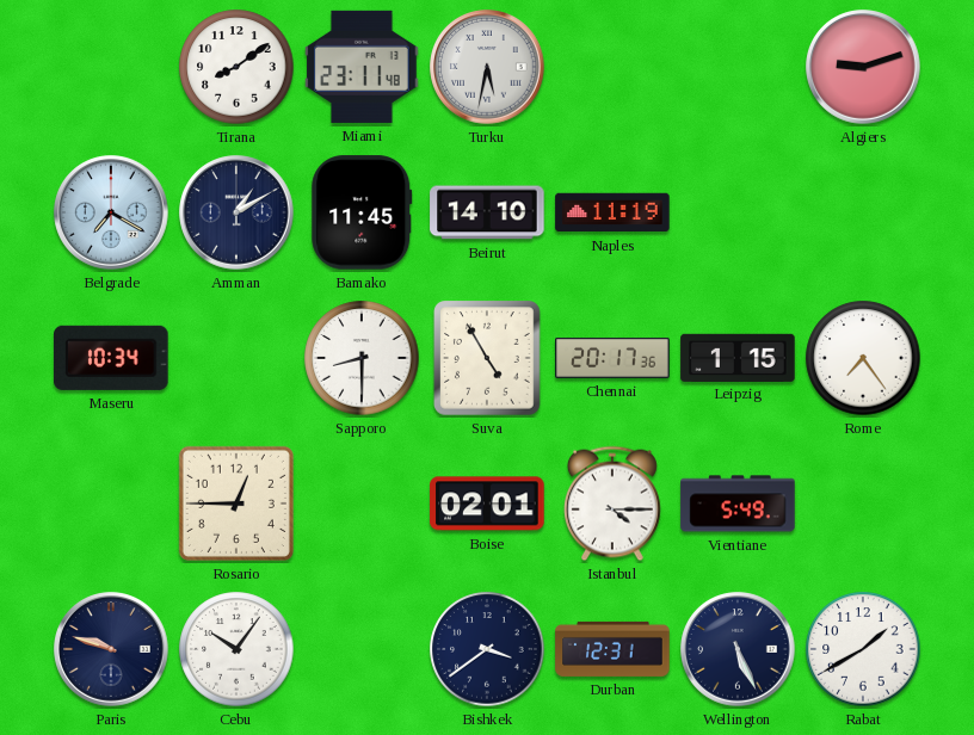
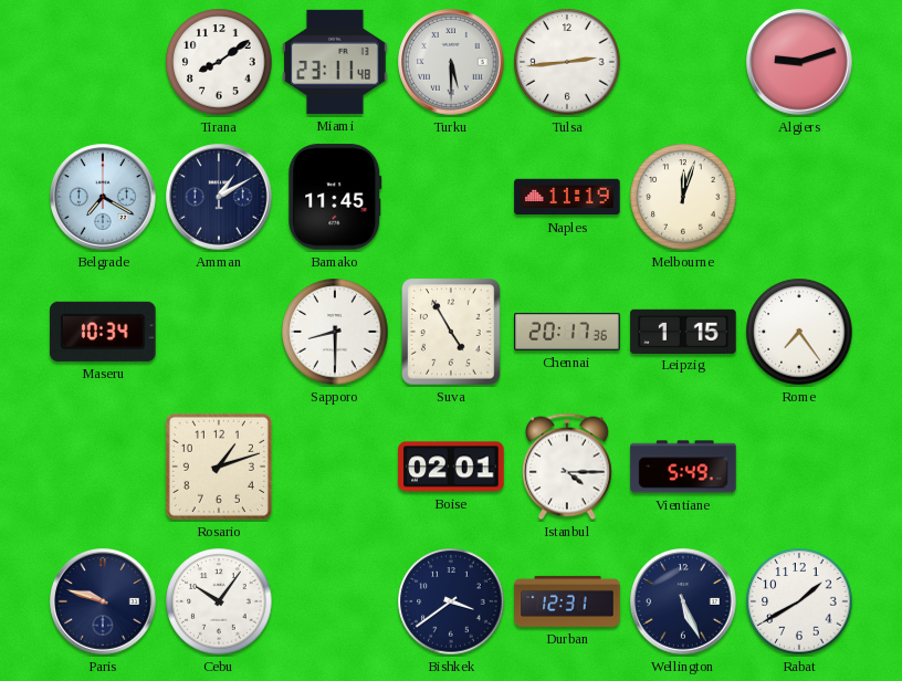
Turku: 5:32 -> 5:30
Tulsa: none -> 2:44
Beirut: 14:10 -> none
Melbourne: none -> 12:03
Rosario: 12:45 -> 1:12
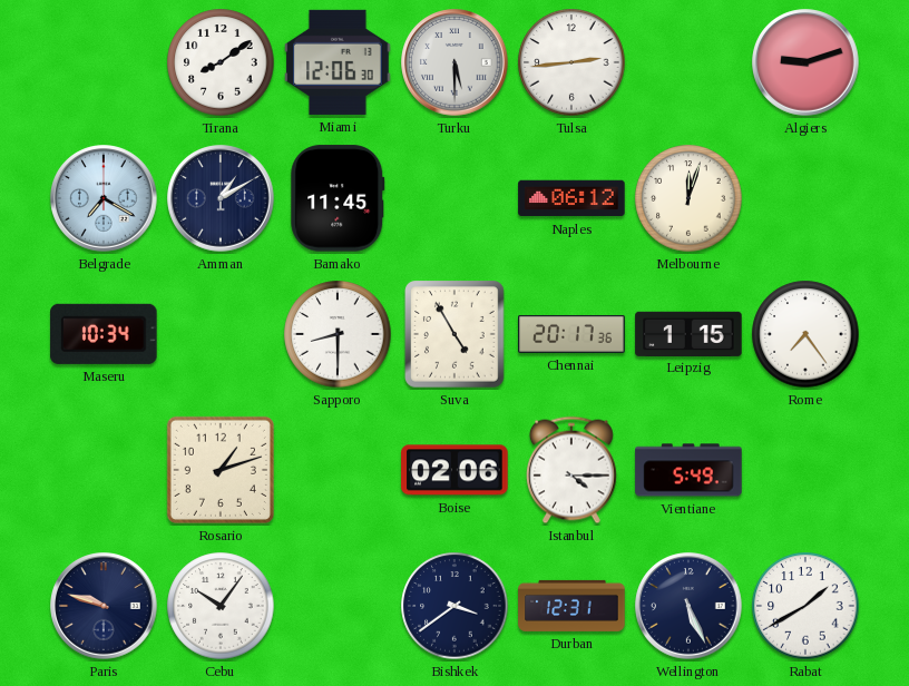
Miami: 23:11 -> 12:06
Naples: 11:19 -> 06:12
Boise: 02:01 -> 02:06
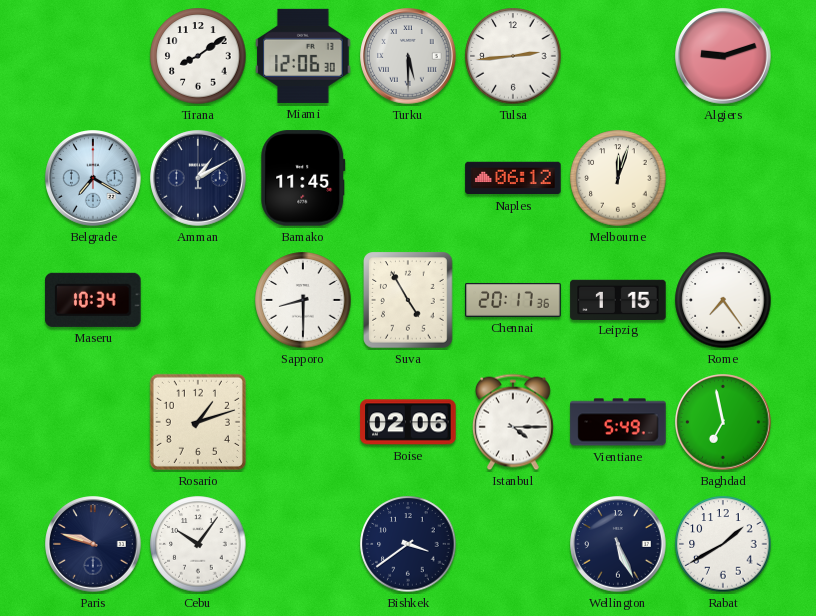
Baghdad: none -> 6:58
Durban: 12:31 -> none
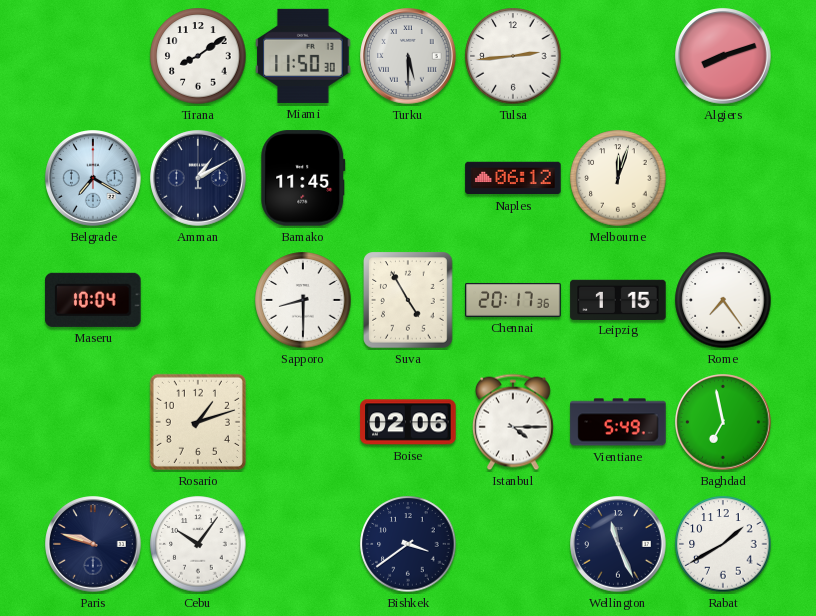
Miami: 12:06 -> 11:50
Algiers: 9:12 -> 8:12
Maseru: 10:34 -> 10:04
Wellington: 5:26 -> 11:26
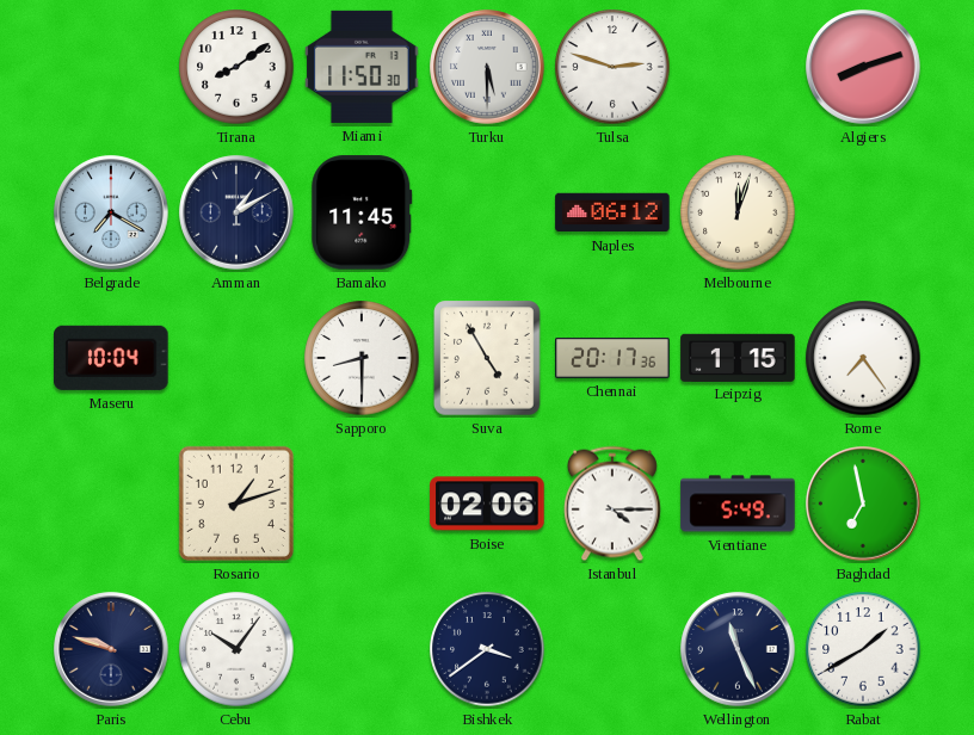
Tulsa: 2:44 -> 2:48
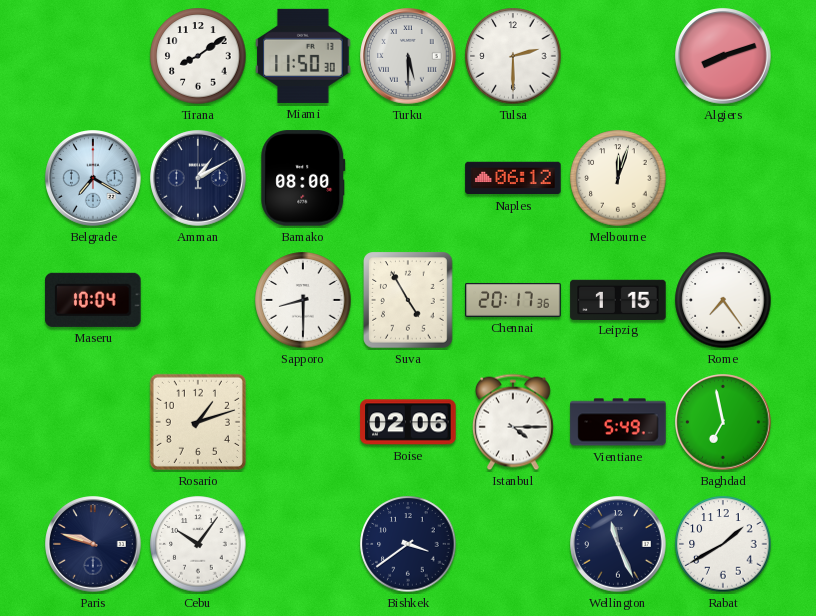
Tulsa: 2:48 -> 2:30
Bamako: 11:45 -> 08:00
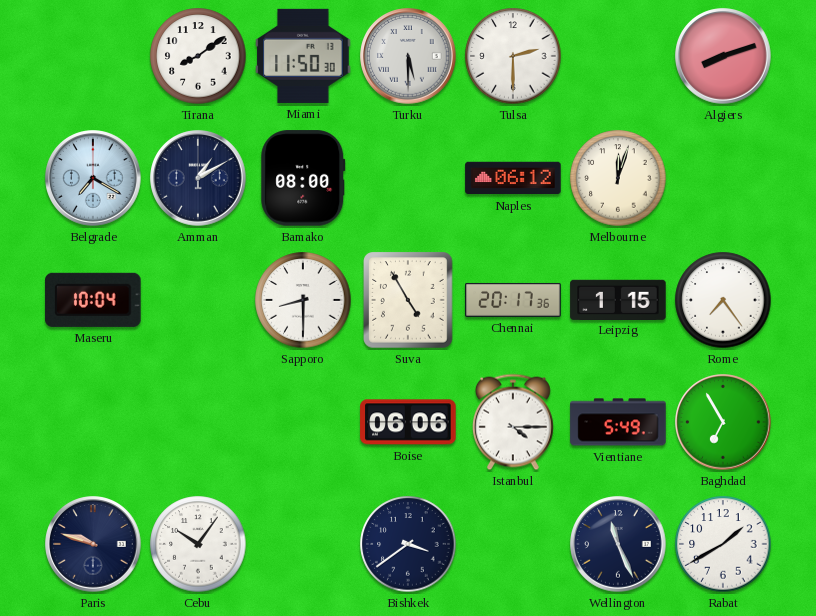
Rosario: 1:12 -> none
Boise: 02:06 -> 06:06
Baghdad: 6:58 -> 6:55
